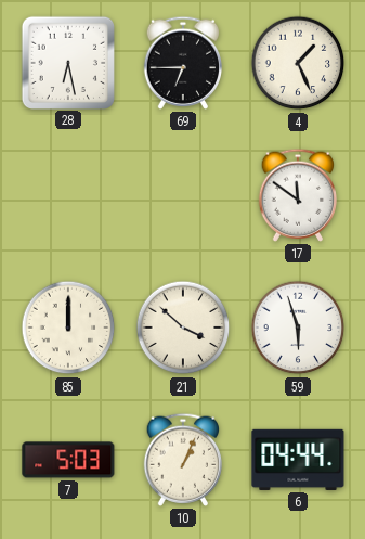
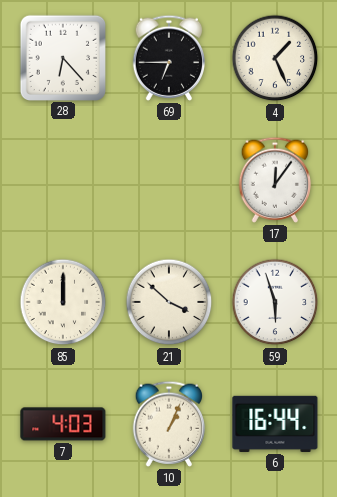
28: 6:28 -> 6:23
17: 11:51 -> 12:06
7: 5:03 -> 4:03
6: 04:44 -> 16:44
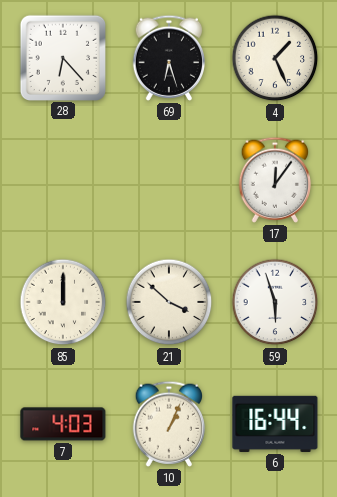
69: 6:45 -> 6:27
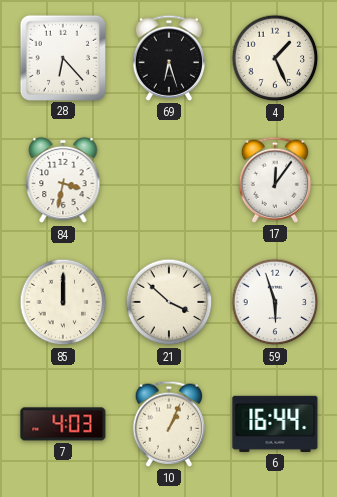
84: none -> 3:32
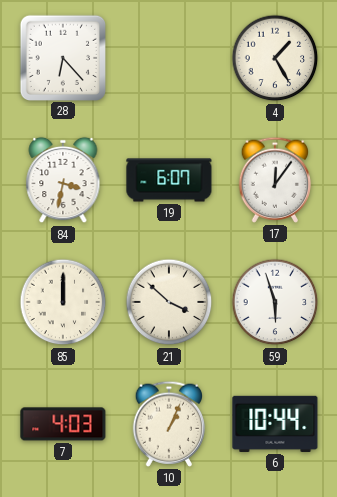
69: 6:27 -> none
4: 1:26 -> 1:25
19: none -> 6:07
6: 16:44 -> 10:44
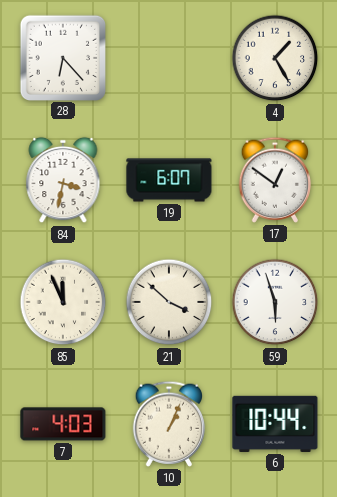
17: 12:06 -> 12:51
85: 12:00 -> 11:56
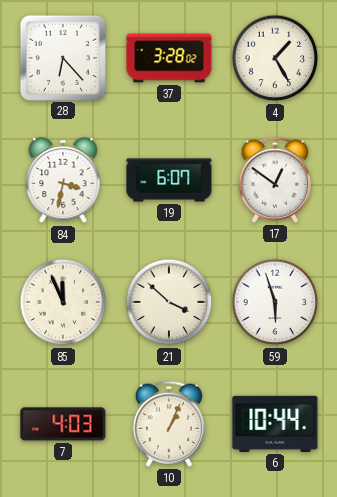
37: none -> 3:28
